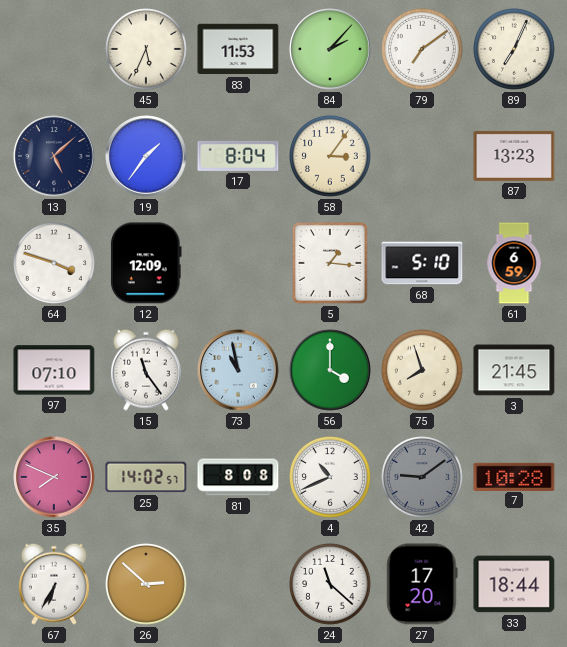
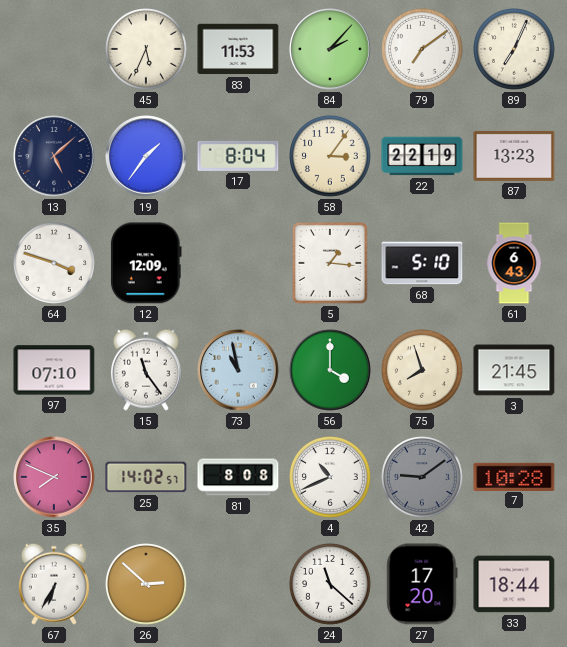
22: none -> 22:19
61: 6:59 -> 6:43
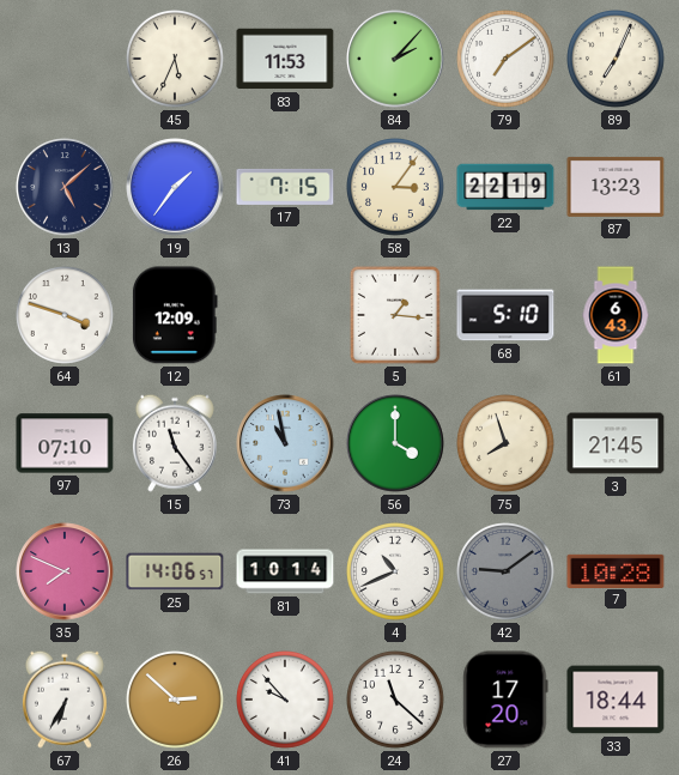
17: 8:04 -> 7:15
25: 14:02 -> 14:06
81: 8:08 -> 10:14
41: none -> 9:53
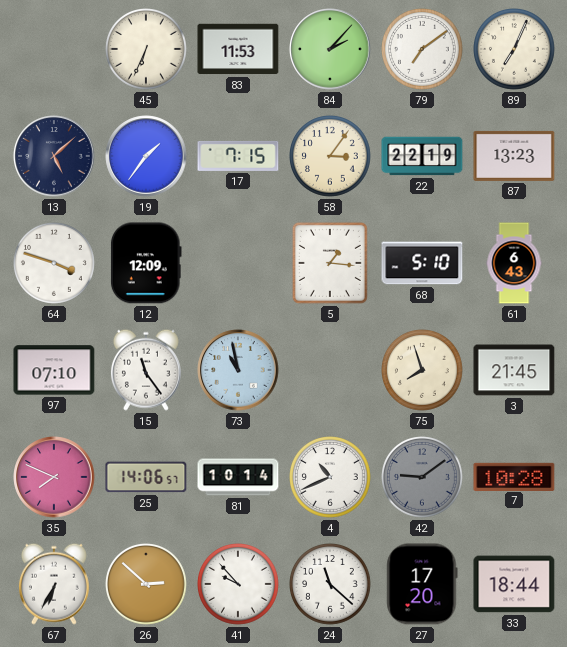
45: 5:34 -> 6:34
56: 4:00 -> none
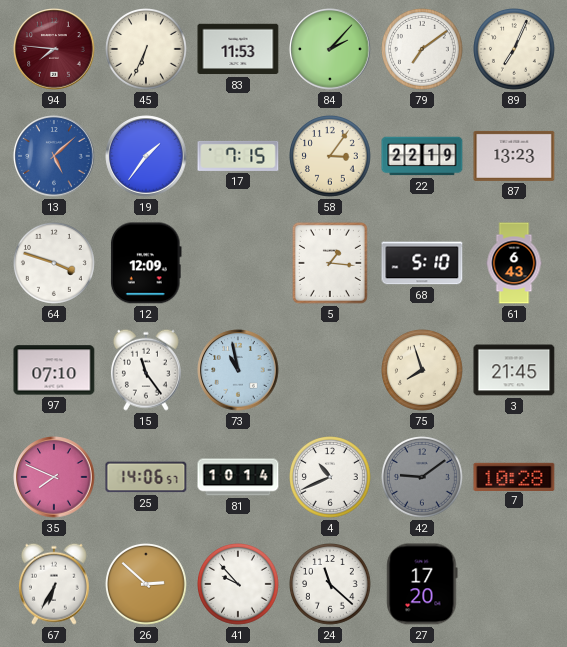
94: none -> 7:46
13 dial: navy -> blue
33: 18:44 -> none
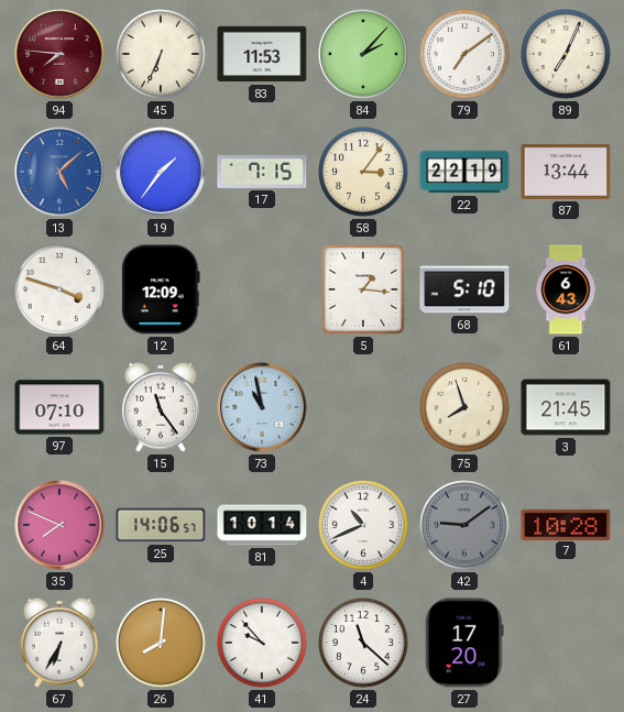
87: 13:23 -> 13:44
26: 2:52 -> 8:01
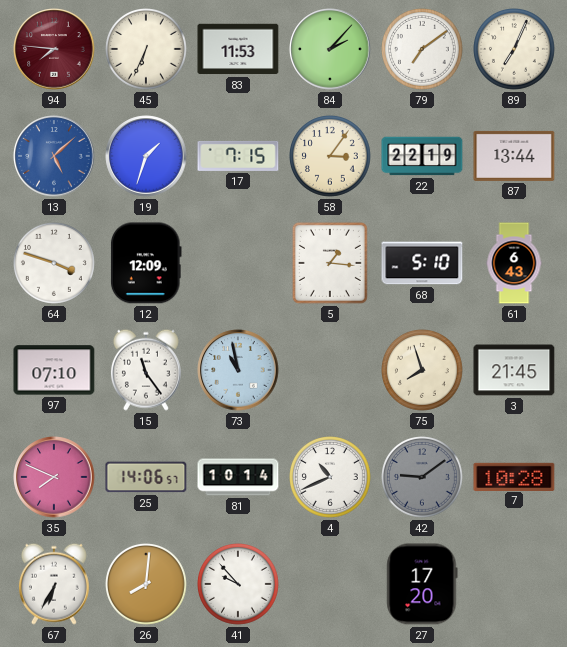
19: 1:36 -> 1:33
24: 11:22 -> none
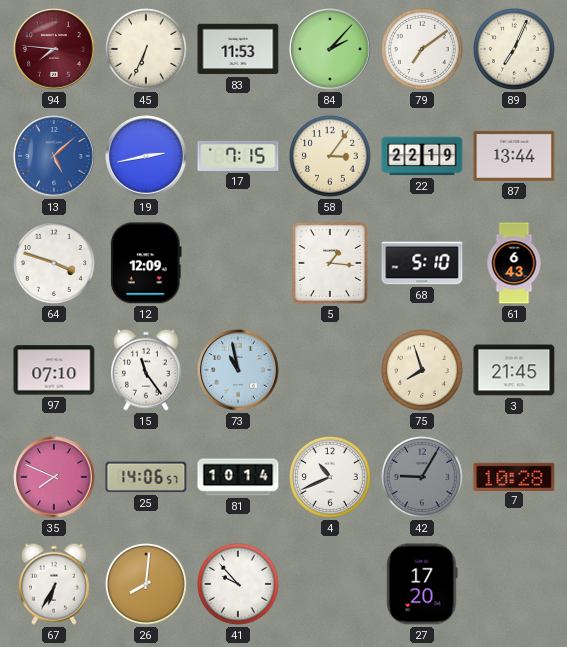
19: 1:33 -> 2:43
42: 9:09 -> 9:05
